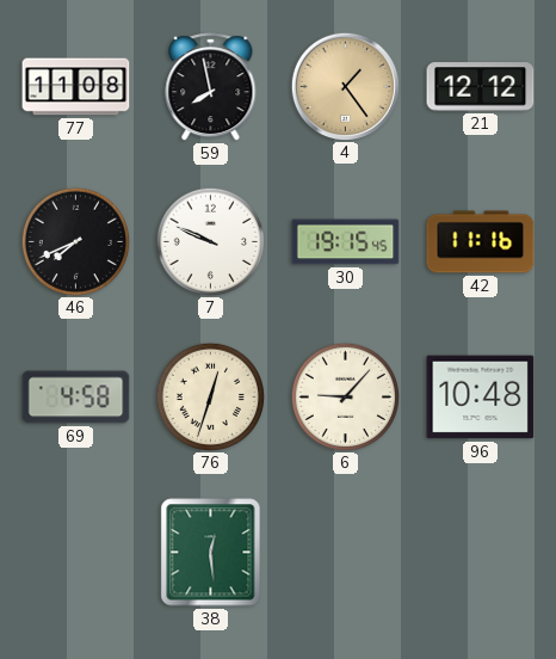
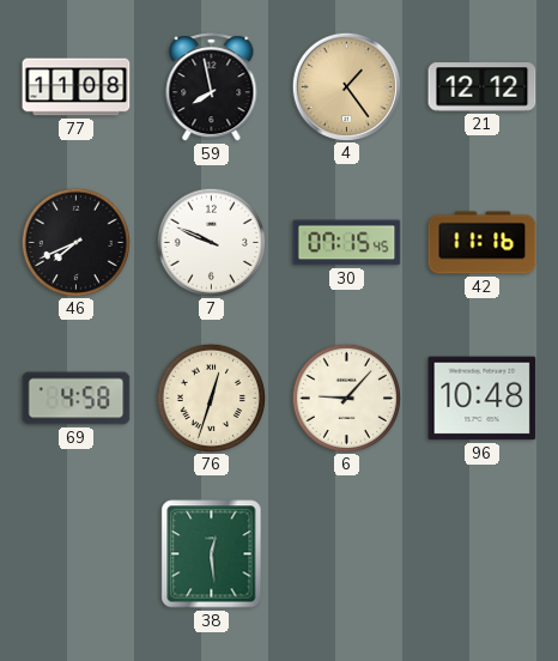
30: 19:15 -> 07:15
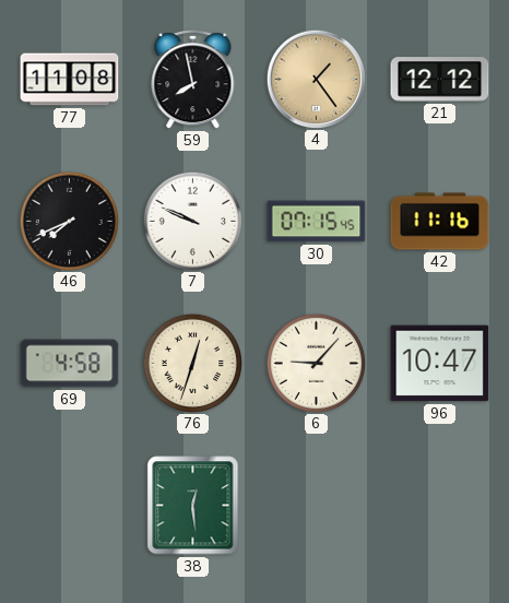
96: 10:48 -> 10:47
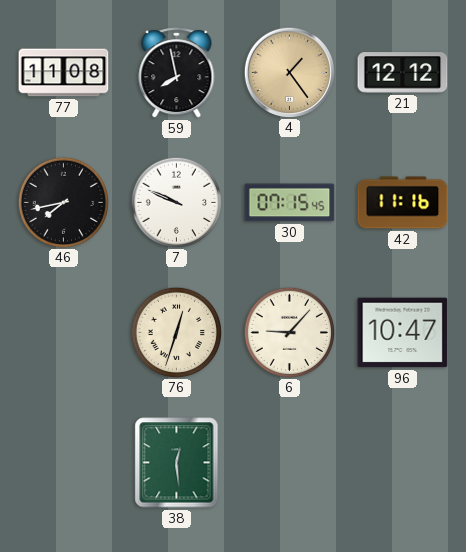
46: 7:41 -> 7:43
69: 4:58 -> none
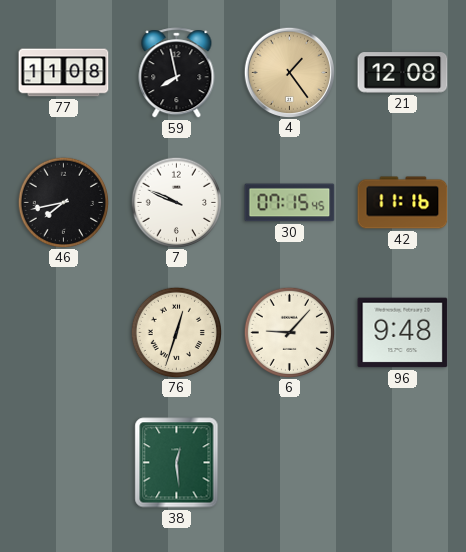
21: 12:12 -> 12:08
96: 10:47 -> 9:48
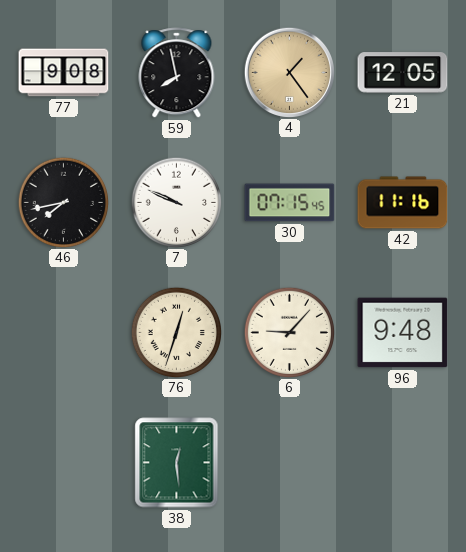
77: 11:08 -> 9:08
21: 12:08 -> 12:05
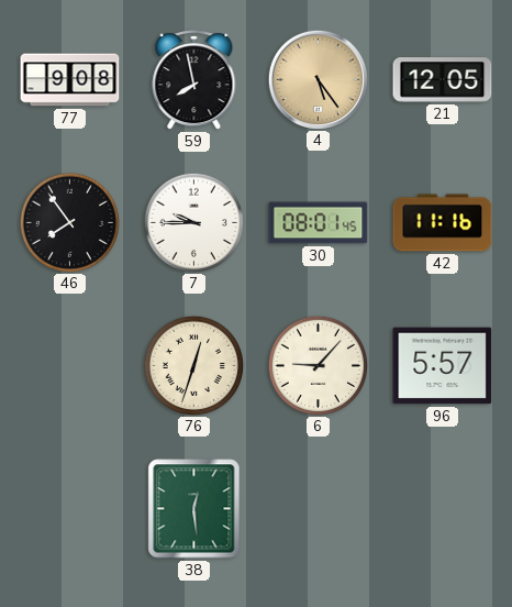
4: 1:24 -> 5:24
46: 7:43 -> 7:54
7: 9:49 -> 9:45
30: 07:15 -> 08:01
96: 9:48 -> 5:57
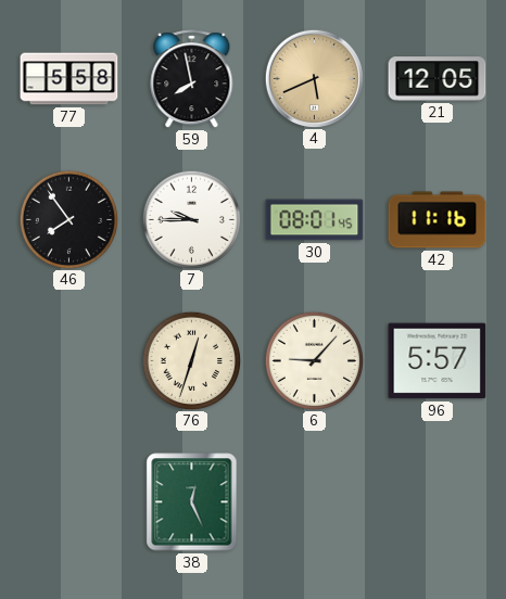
77: 9:08 -> 5:58
4: 5:24 -> 5:41
38: 12:29 -> 12:26
